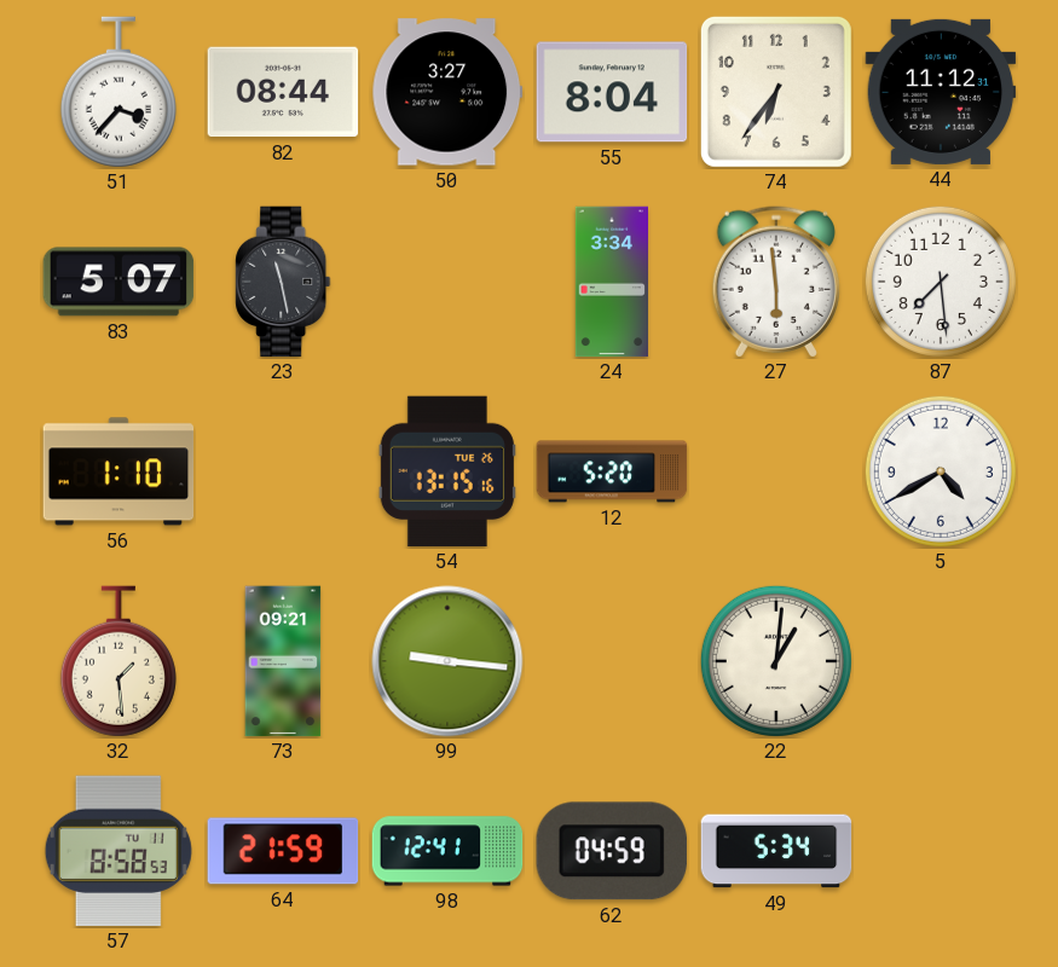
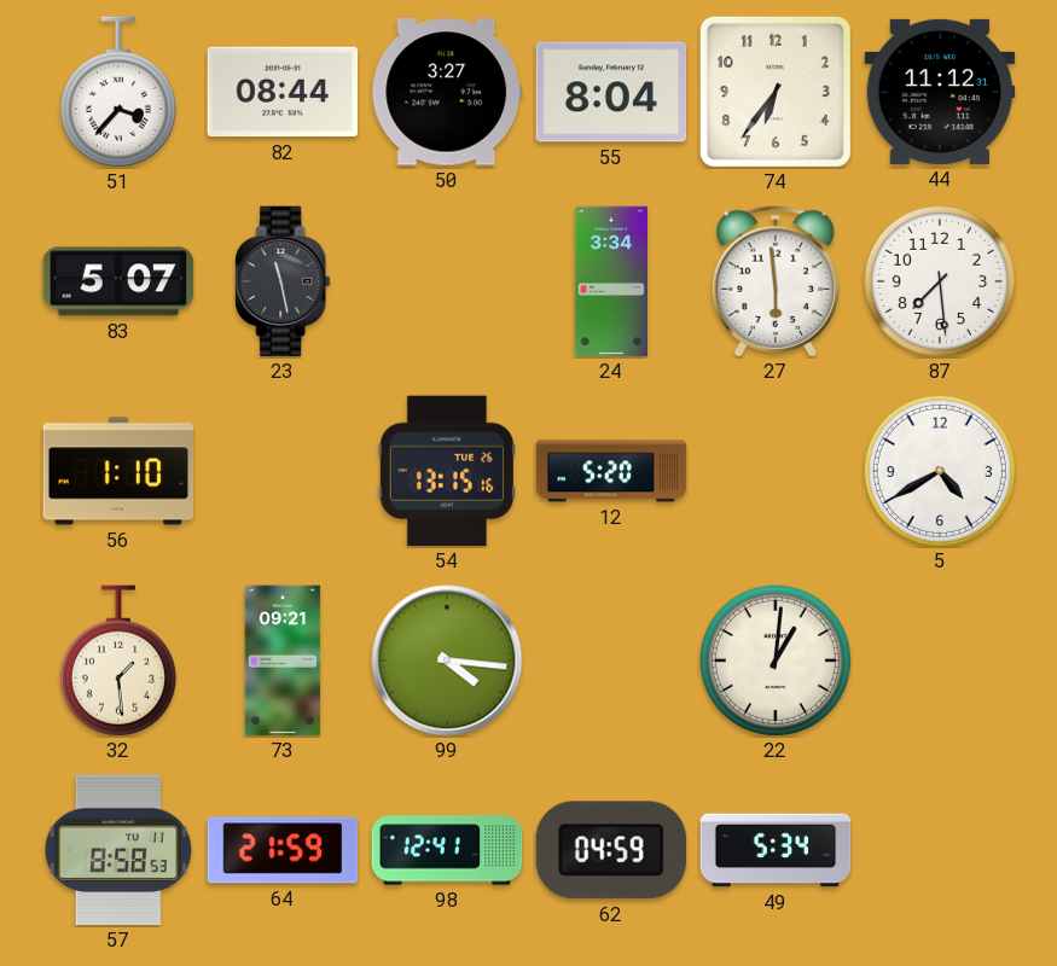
99: 9:16 -> 4:16
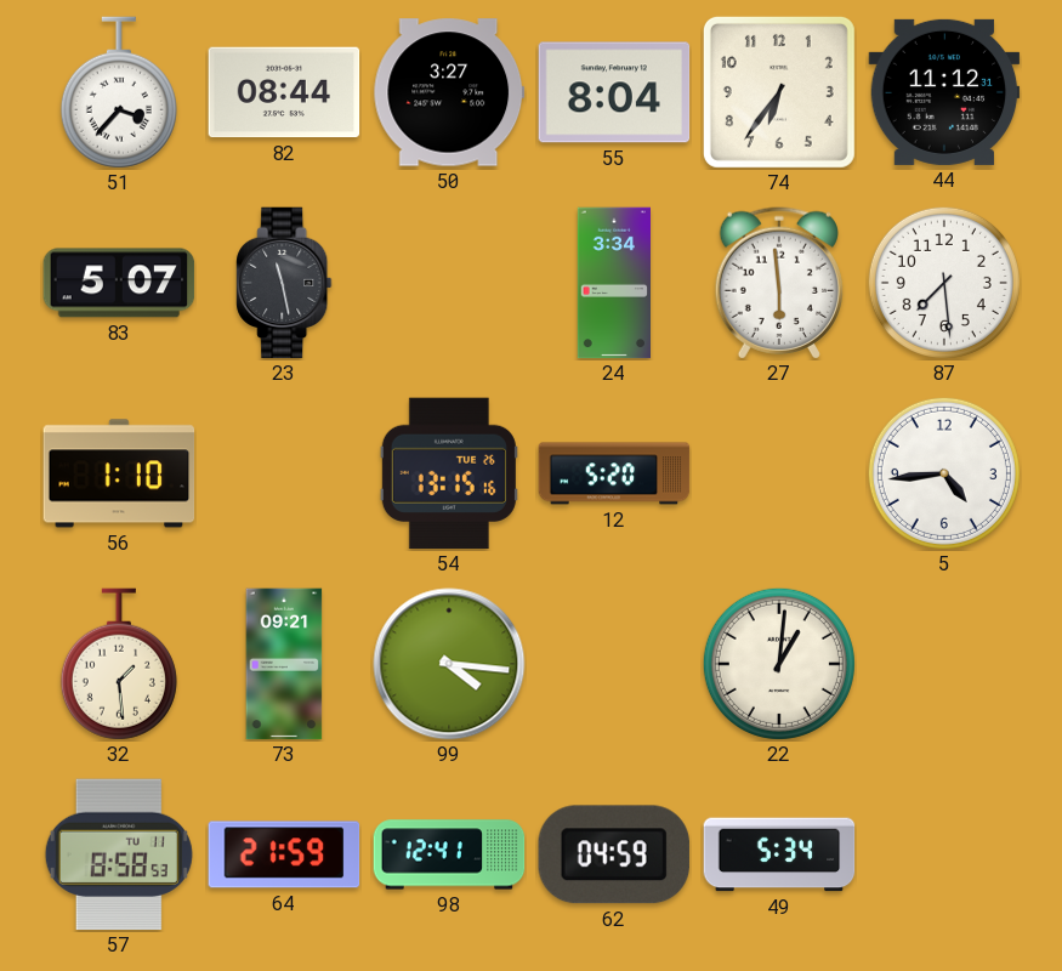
5: 4:40 -> 4:44
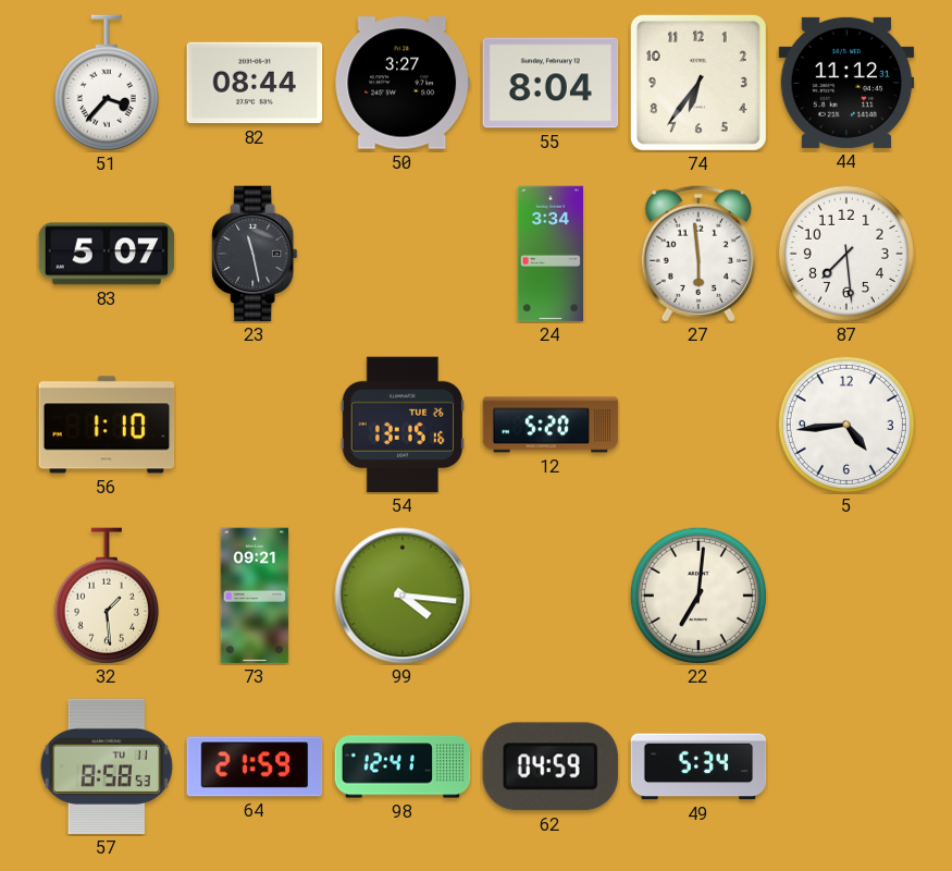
22: 1:01 -> 7:01
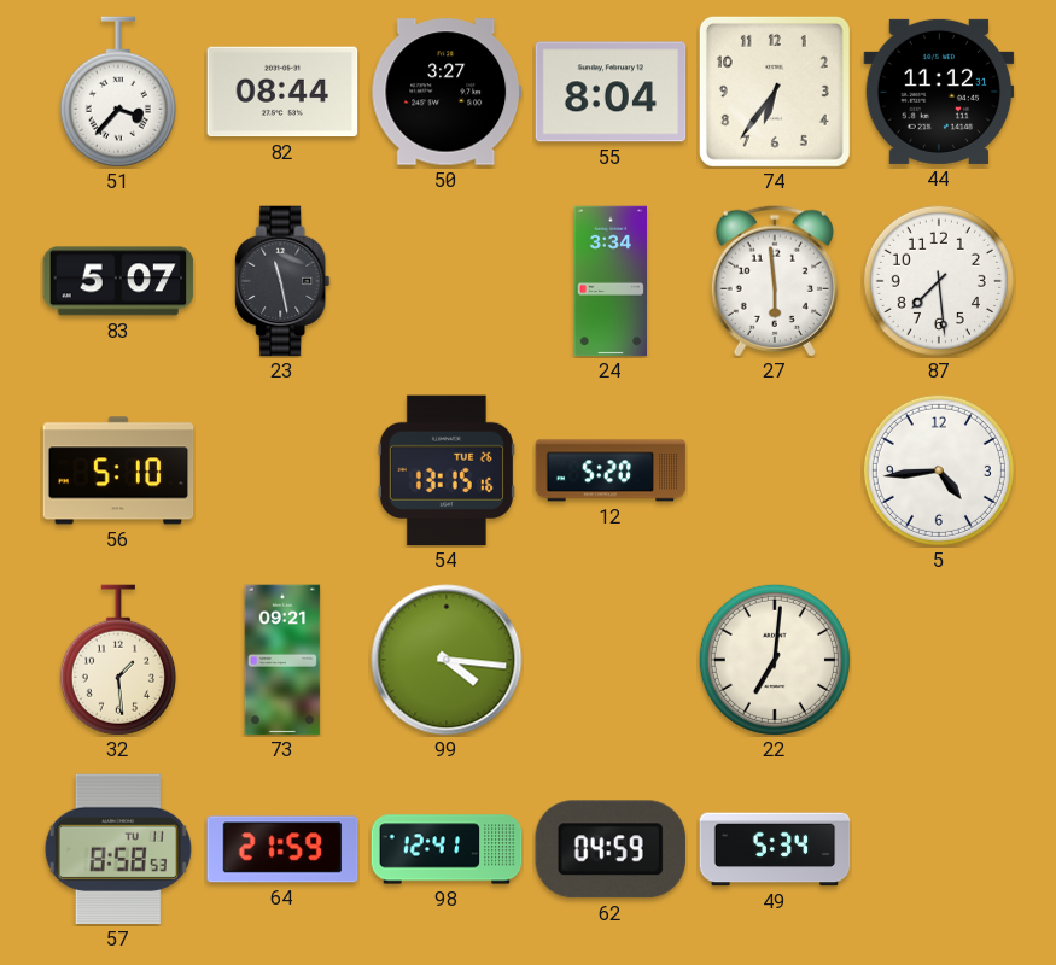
56: 1:10 -> 5:10
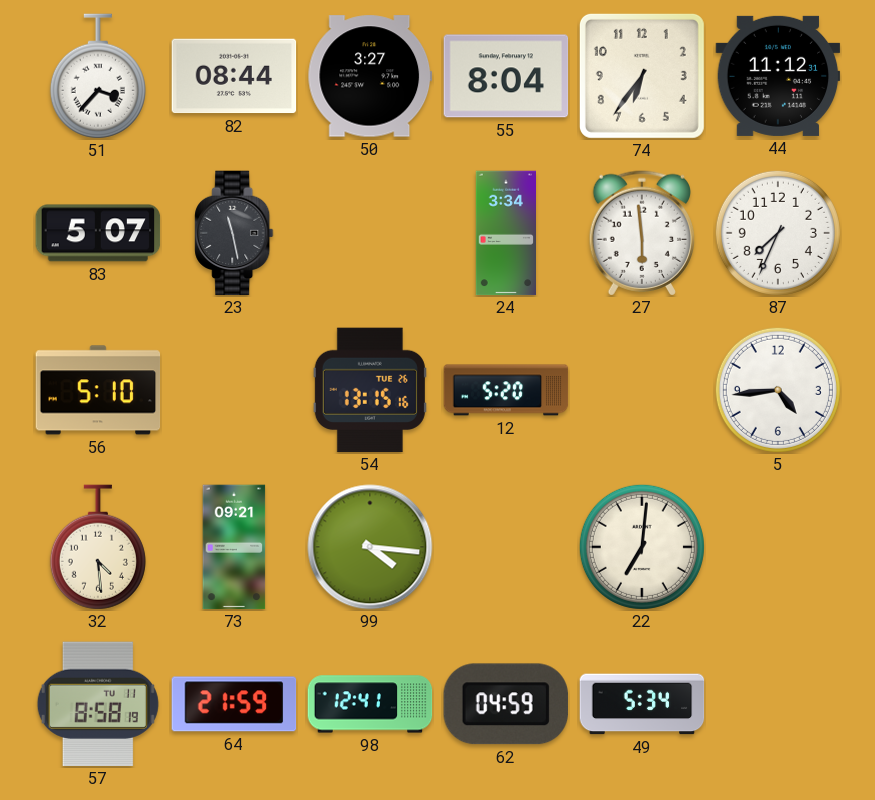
87: 7:29 -> 7:34
32: 1:29 -> 4:29
57: 8:58:53 -> 8:58:19
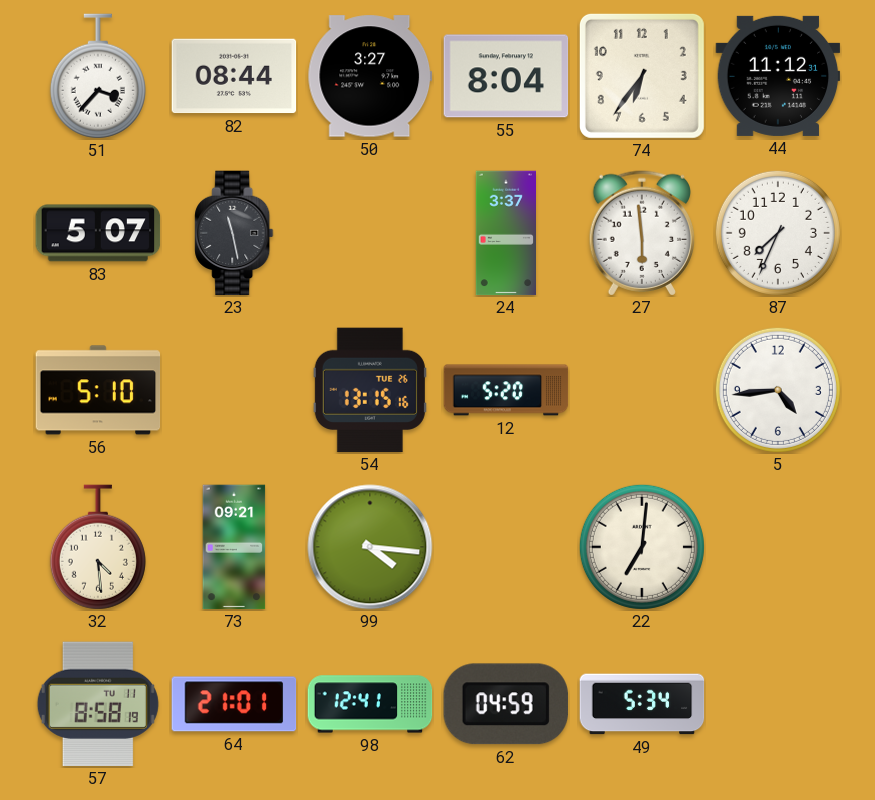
24: 3:34 -> 3:37
64: 21:59 -> 21:01
